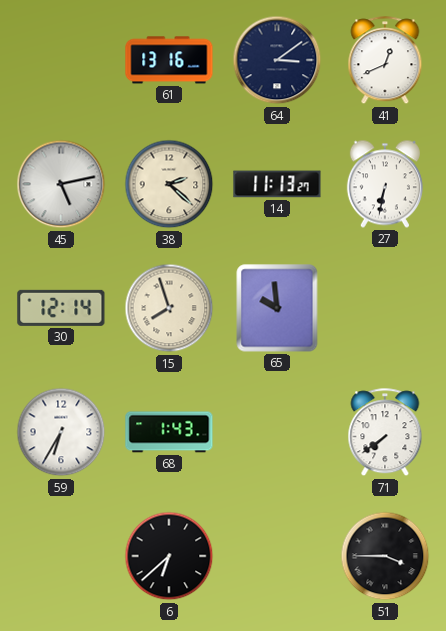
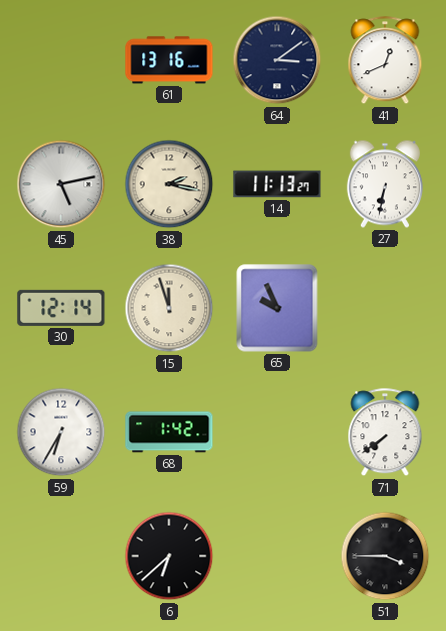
38: 2:22 -> 2:17
15: 7:57 -> 11:57
65: 9:59 -> 9:56
68: 1:43 -> 1:42
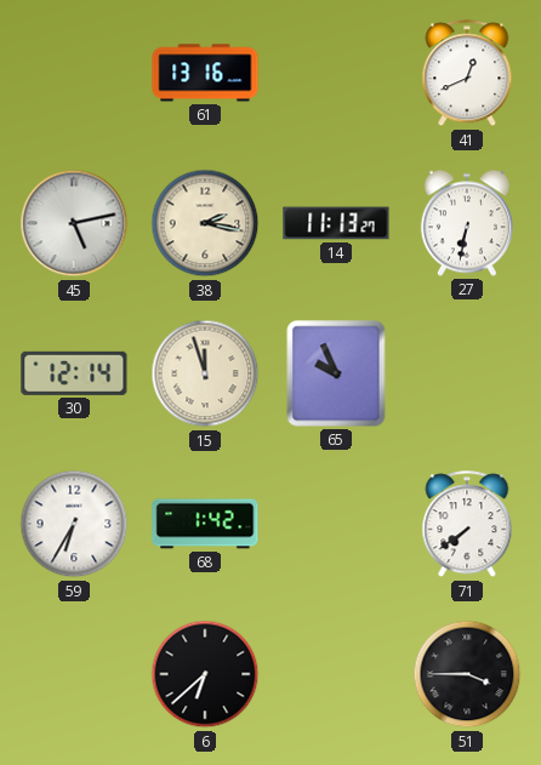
64: 3:09 -> none
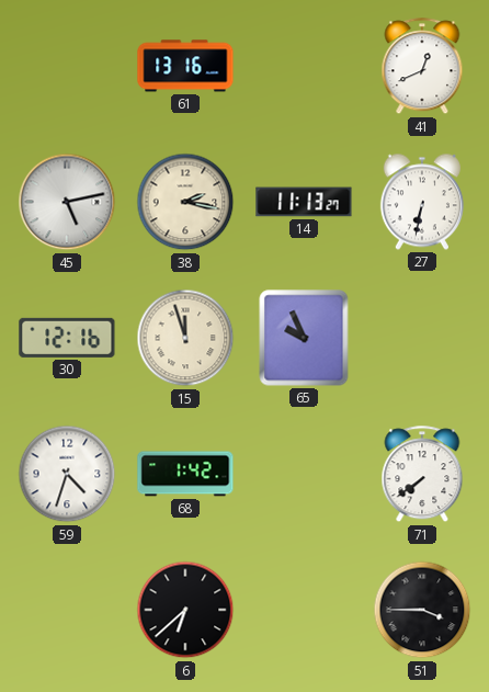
30: 12:14 -> 12:16
59: 6:35 -> 4:33
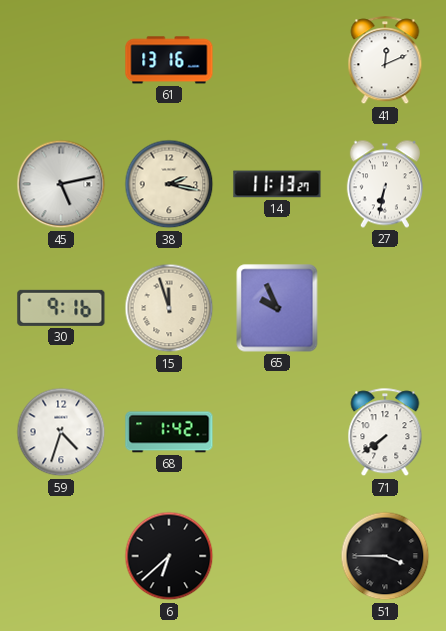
41: 12:41 -> 12:11
30: 12:16 -> 9:16
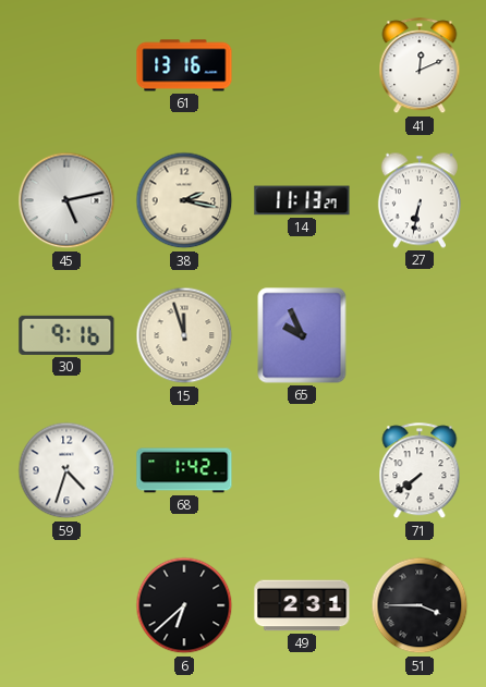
49: none -> 2:31
